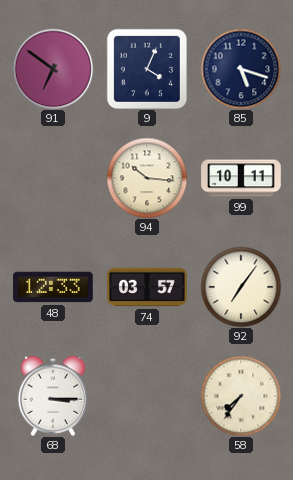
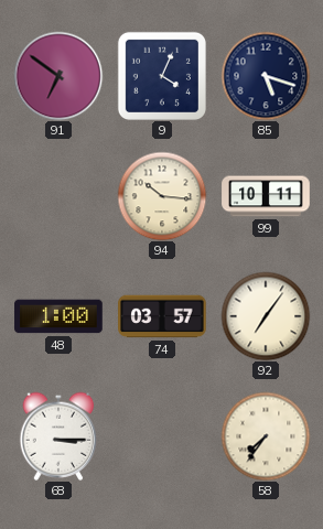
48: 12:33 -> 1:00
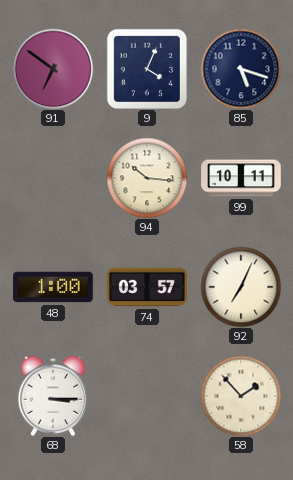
92: 7:06 -> 7:04
58: 7:36 -> 1:53
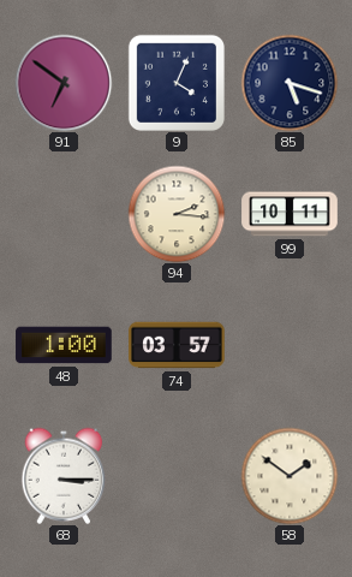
94: 10:16 -> 2:16
92: 7:04 -> none
58: 1:53 -> 1:51
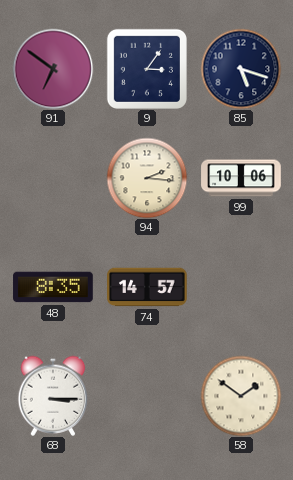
9: 4:04 -> 3:06
99: 10:11 -> 10:06
48: 1:00 -> 8:35
74: 03:57 -> 14:57
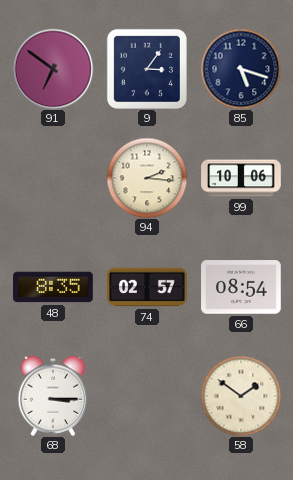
74: 14:57 -> 02:57
66: none -> 08:54
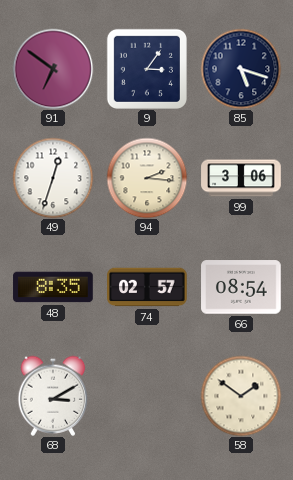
49: none -> 12:33
99: 10:06 -> 3:06
68: 3:15 -> 3:10
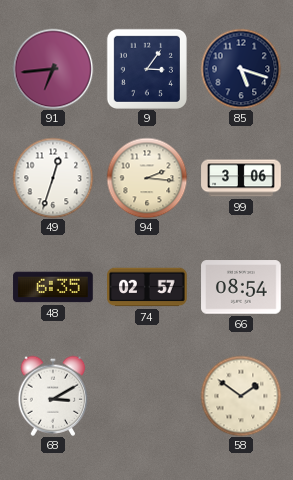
91: 6:51 -> 6:44
48: 8:35 -> 6:35
